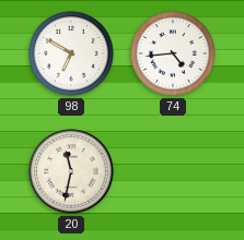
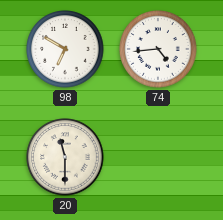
20: 11:32 -> 11:30
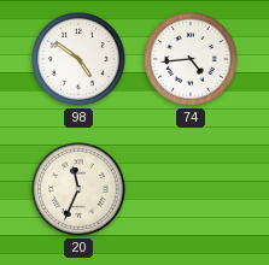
98: 6:50 -> 4:51
20: 11:30 -> 11:34
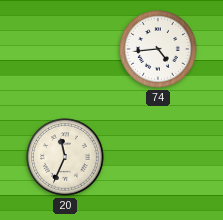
98: 4:51 -> none
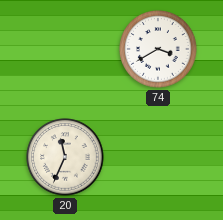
74: 4:44 -> 3:40
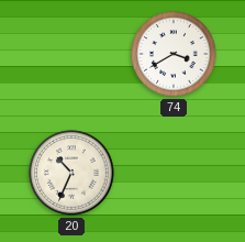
20: 11:34 -> 10:34
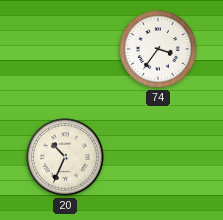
74: 3:40 -> 3:36
